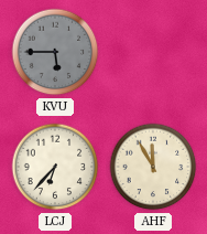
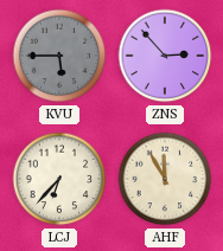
ZNS: none -> 2:53
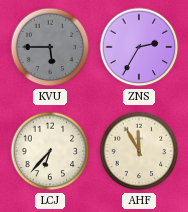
ZNS: 2:53 -> 2:35
